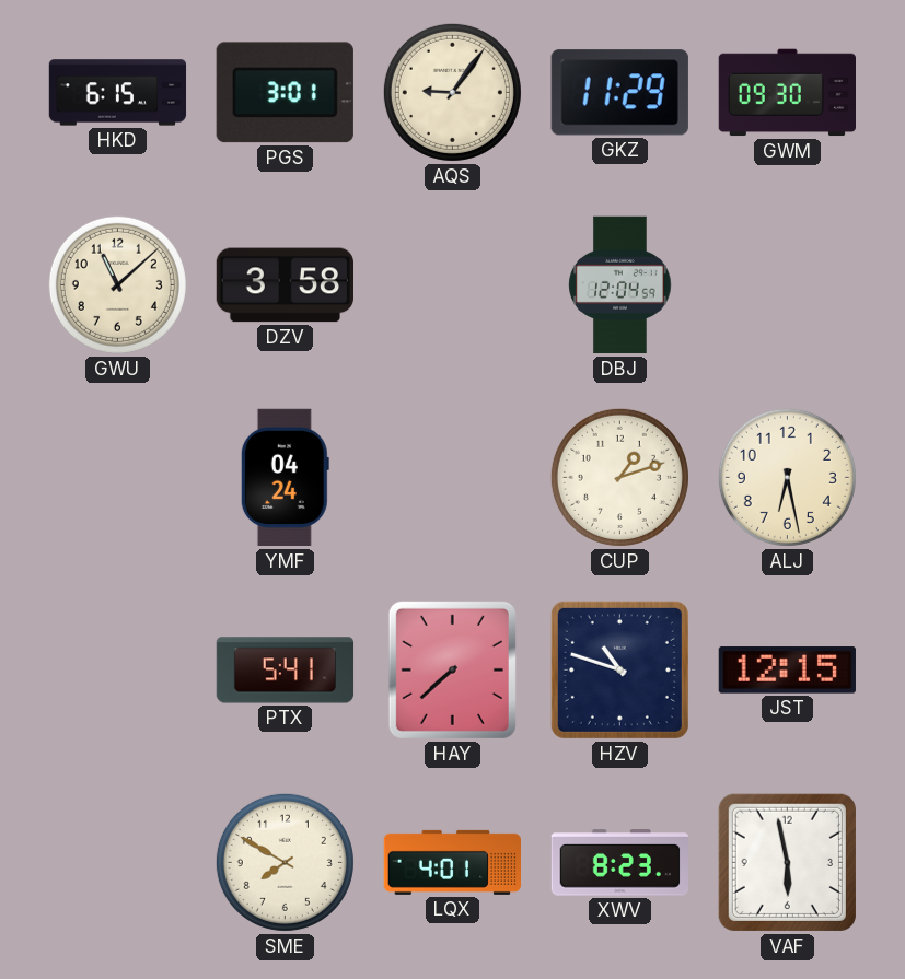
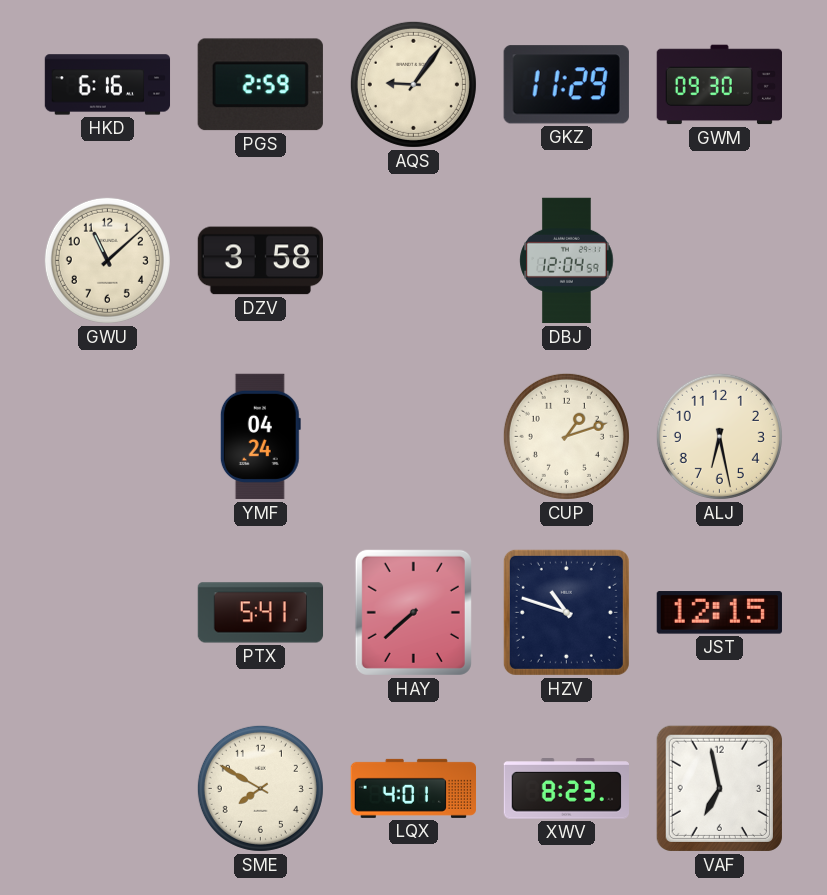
HKD: 6:15 -> 6:16
PGS: 3:01 -> 2:59
VAF: 5:58 -> 6:58
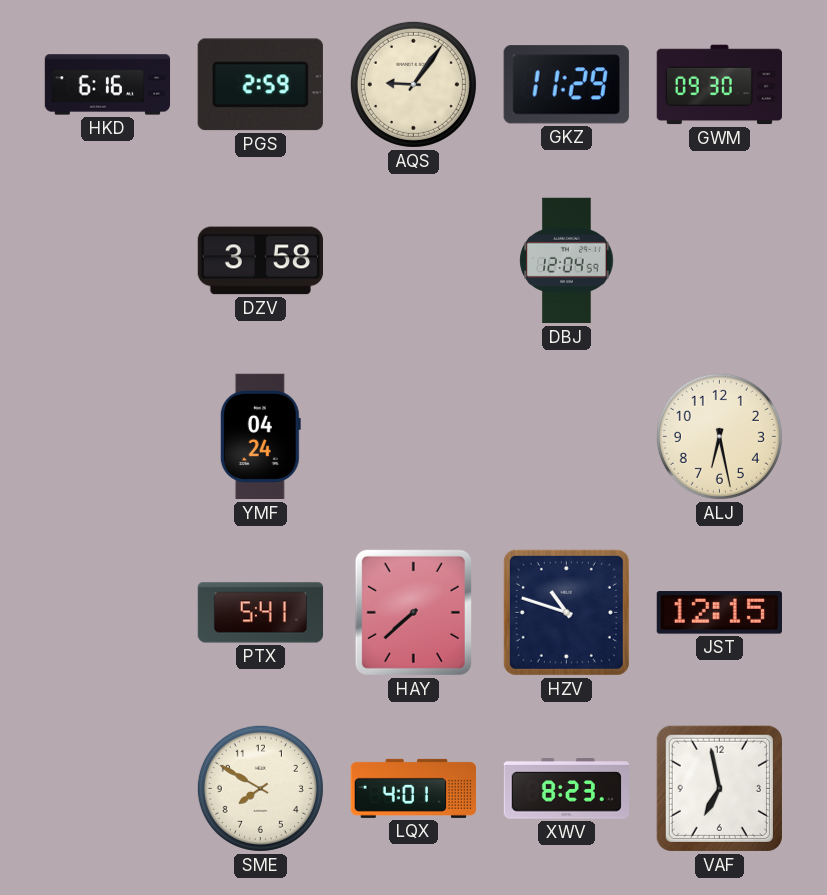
GWU: 11:08 -> none
CUP: 1:12 -> none
